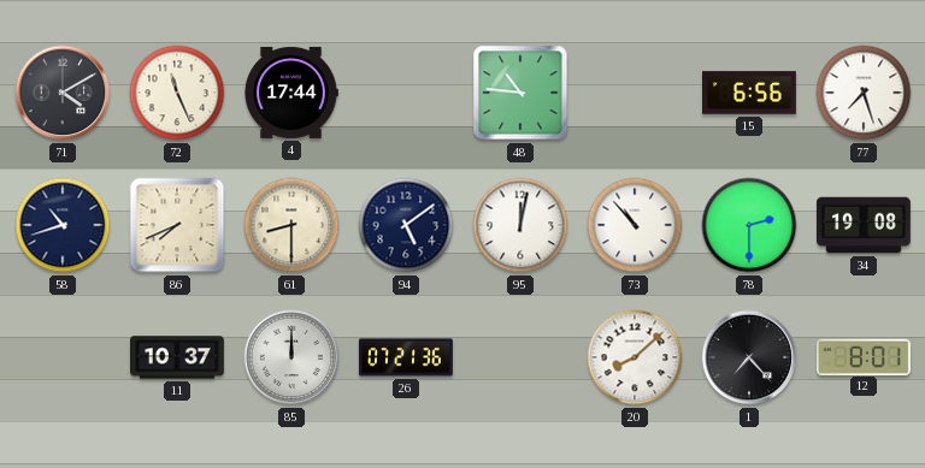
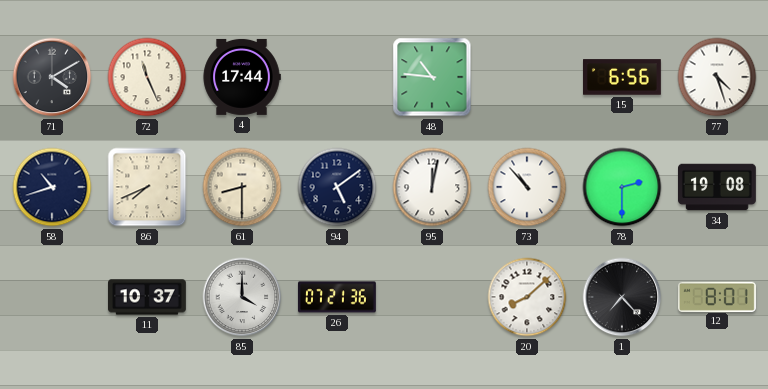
77: 7:27 -> 4:27
85: 12:00 -> 4:00
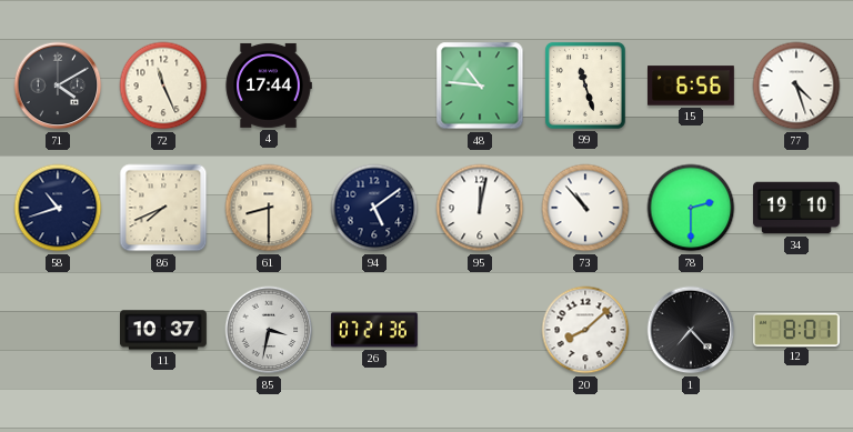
99: none -> 11:27
34: 19:08 -> 19:10
85: 4:00 -> 3:32
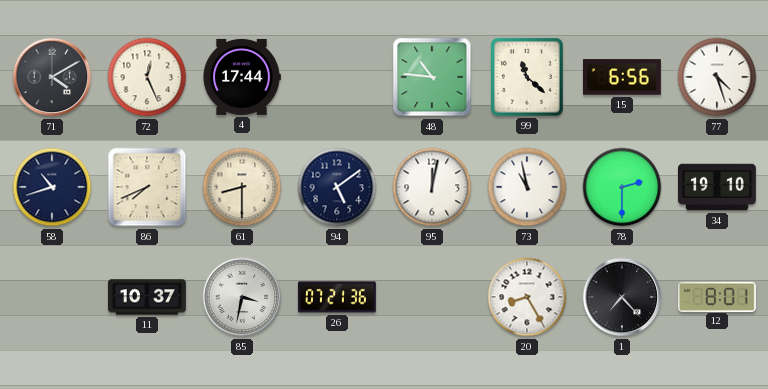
72: 11:26 -> 12:26
99: 11:27 -> 11:22
73: 10:53 -> 10:58
20: 8:08 -> 8:25
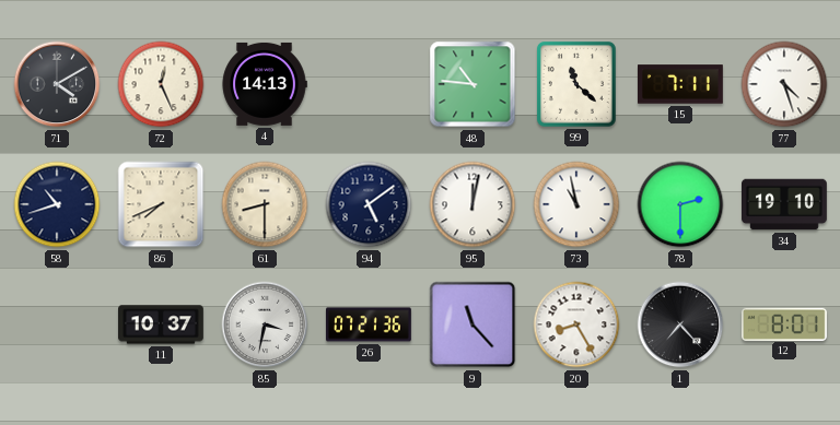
4: 17:44 -> 14:13
15: 6:56 -> 7:11
9: none -> 11:23
